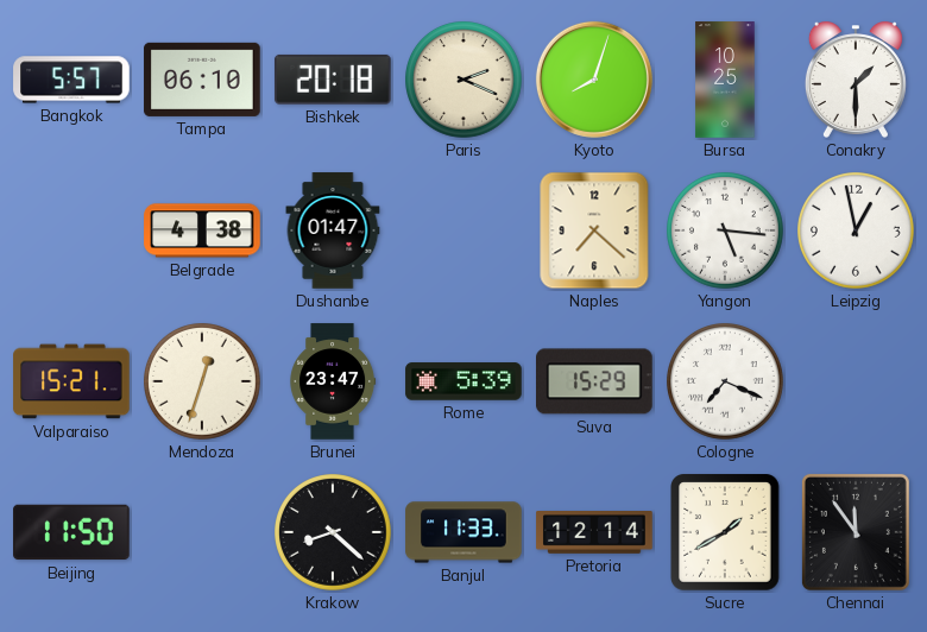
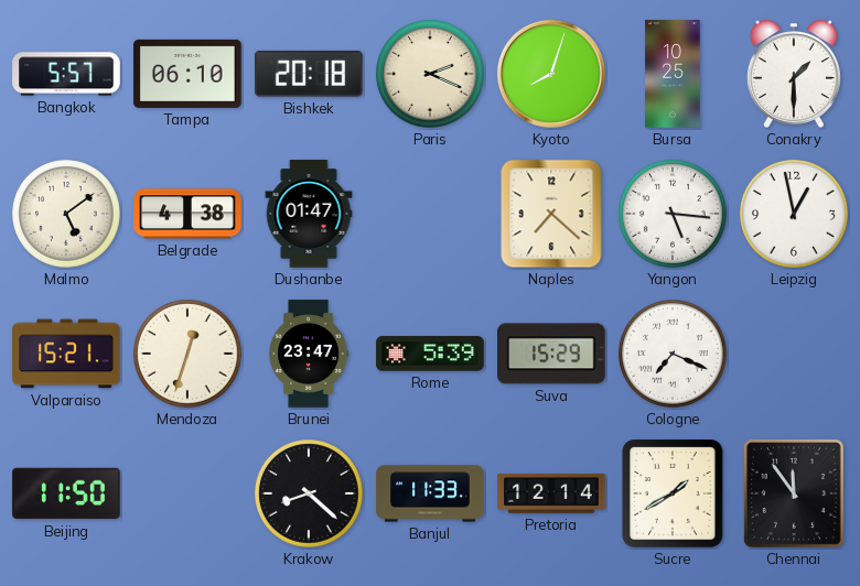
Malmo: none -> 5:09
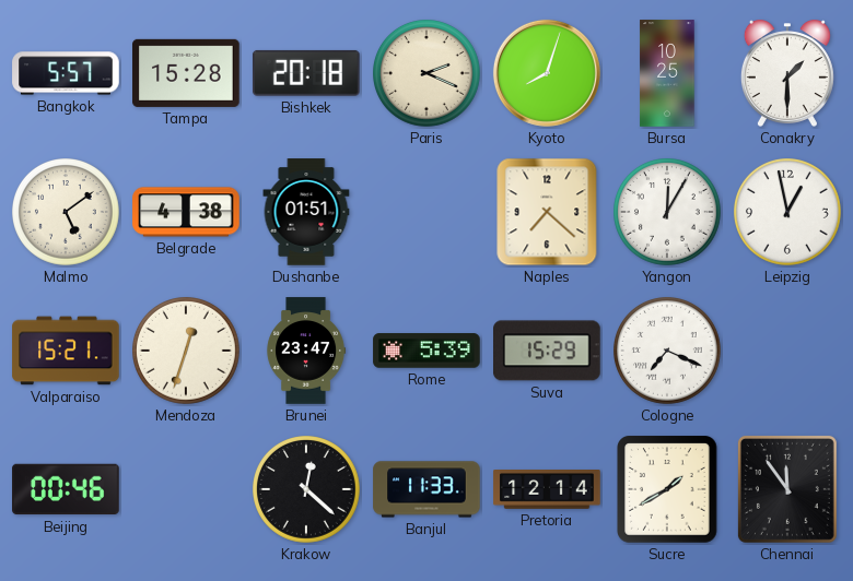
Tampa: 06:10 -> 15:28
Dushanbe: 01:47 -> 01:51
Yangon: 5:16 -> 12:05
Beijing: 11:50 -> 00:46
Krakow: 8:22 -> 12:22
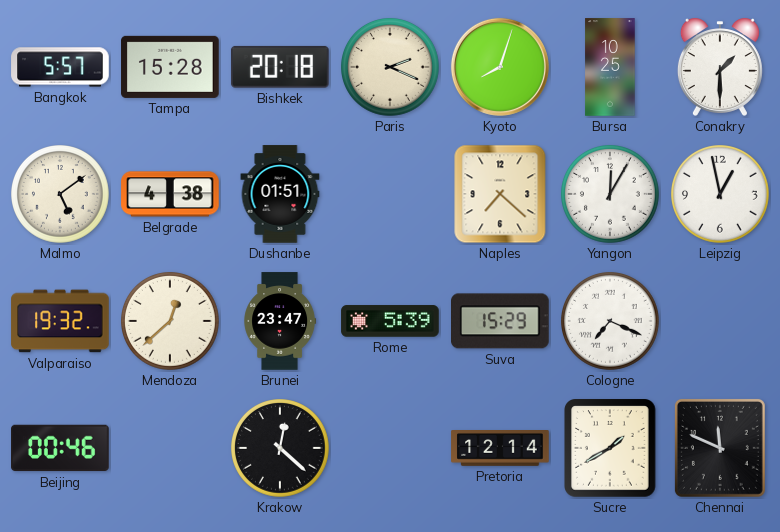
Valparaiso: 15:21 -> 19:32
Mendoza: 12:33 -> 12:38
Banjul: 11:33 -> none
Chennai: 11:54 -> 11:49
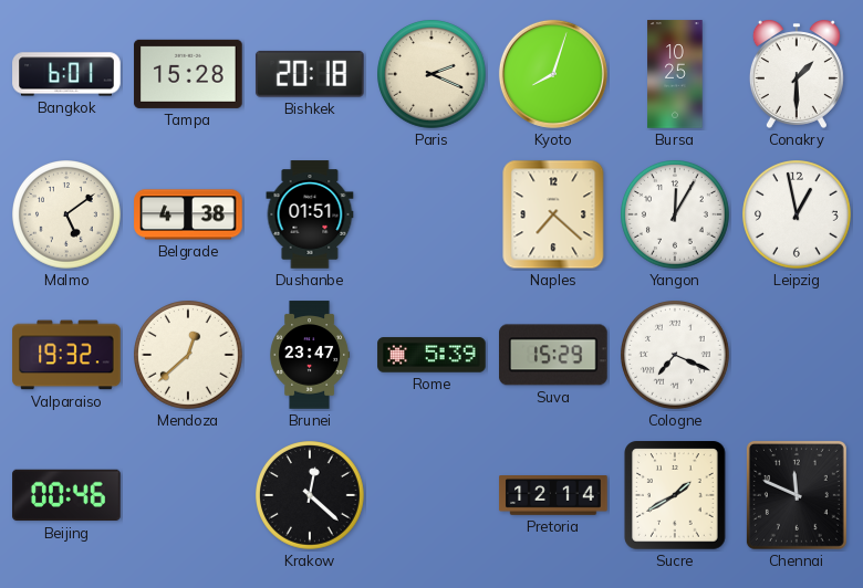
Bangkok: 5:57 -> 6:01
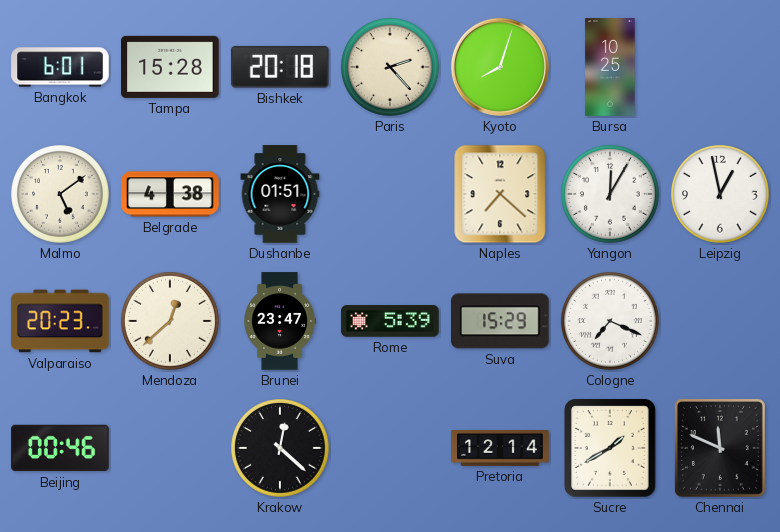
Paris: 2:19 -> 2:23
Conakry: 1:30 -> none
Valparaiso: 19:32 -> 20:23
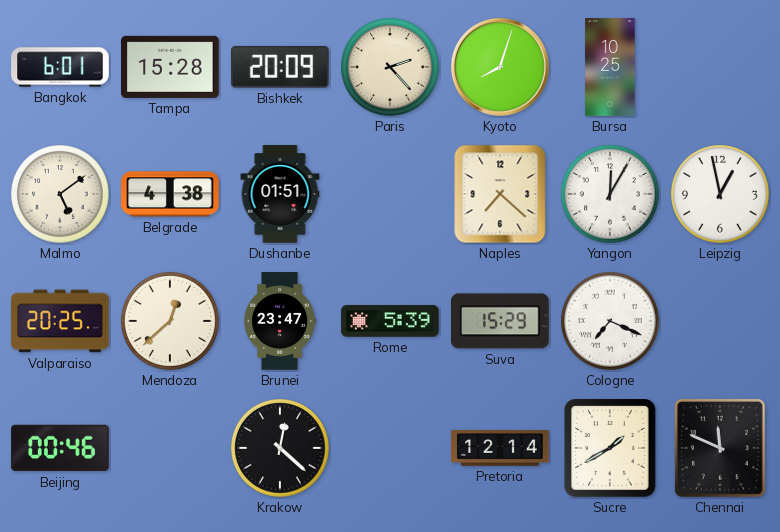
Bishkek: 20:18 -> 20:09
Valparaiso: 20:23 -> 20:25
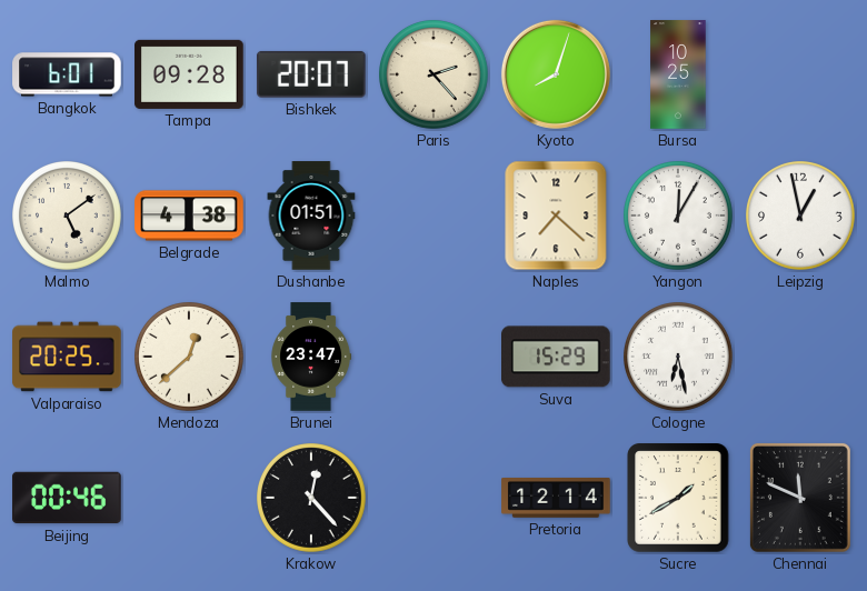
Tampa: 15:28 -> 09:28
Bishkek: 20:09 -> 20:07
Rome: 5:39 -> none
Cologne: 7:19 -> 6:28
Krakow: 12:22 -> 12:23
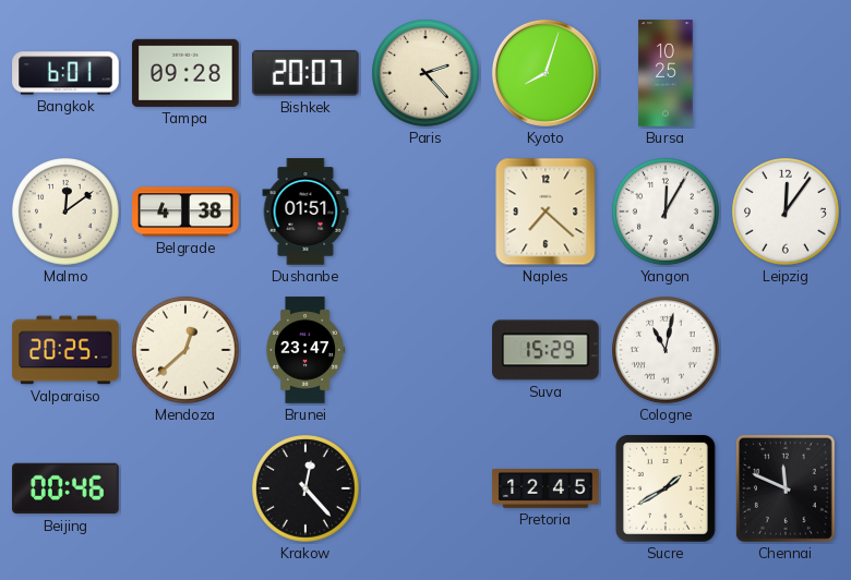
Malmo: 5:09 -> 12:09
Leipzig: 12:58 -> 12:06
Cologne: 6:28 -> 11:02
Pretoria: 12:14 -> 12:45
